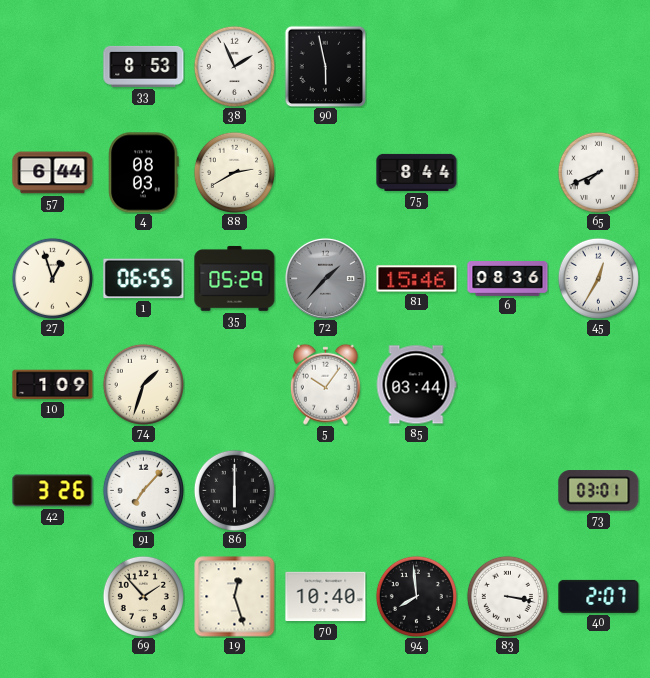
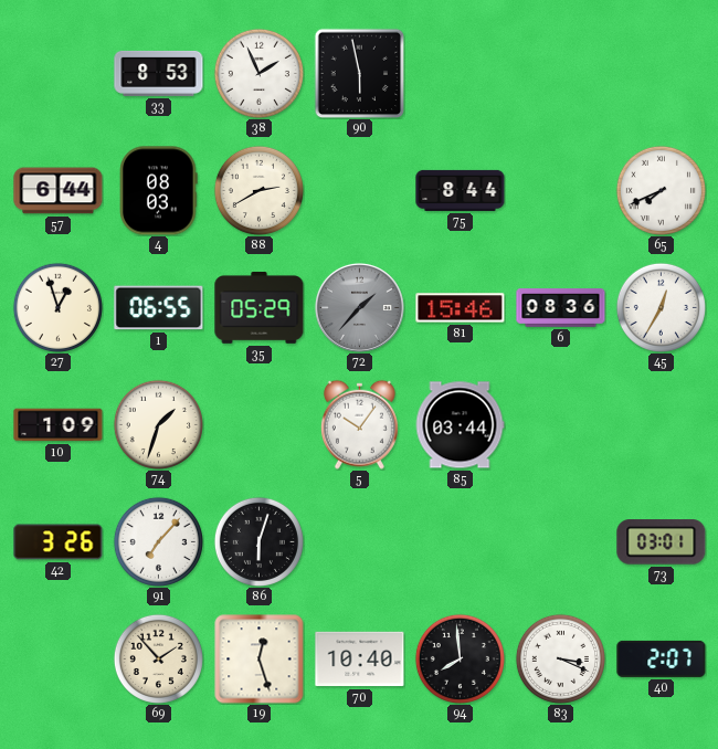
86: 6:00 -> 6:03
83: 3:17 -> 3:19
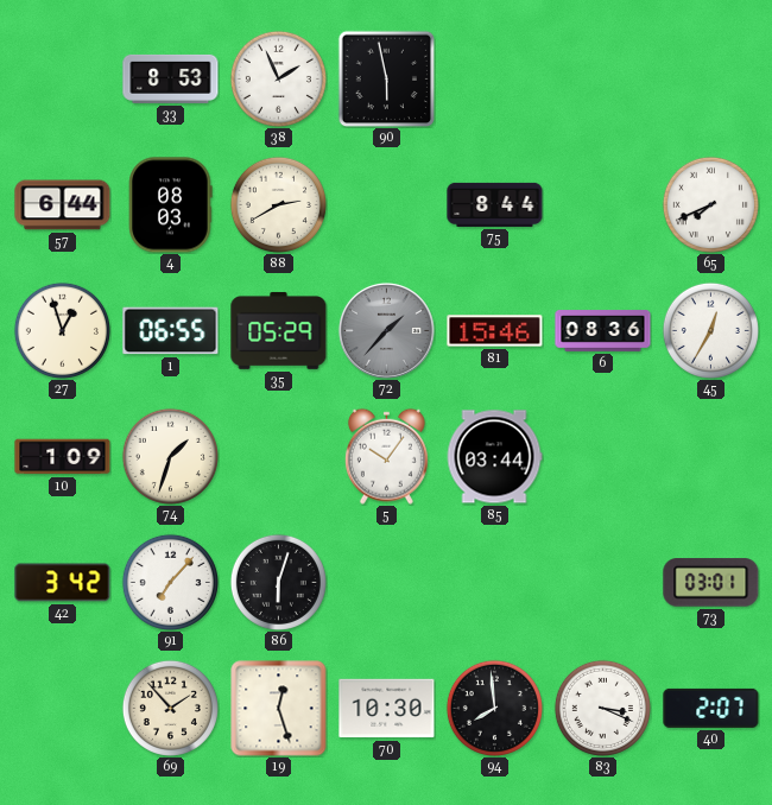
42: 3:26 -> 3:42
70: 10:40 -> 10:30
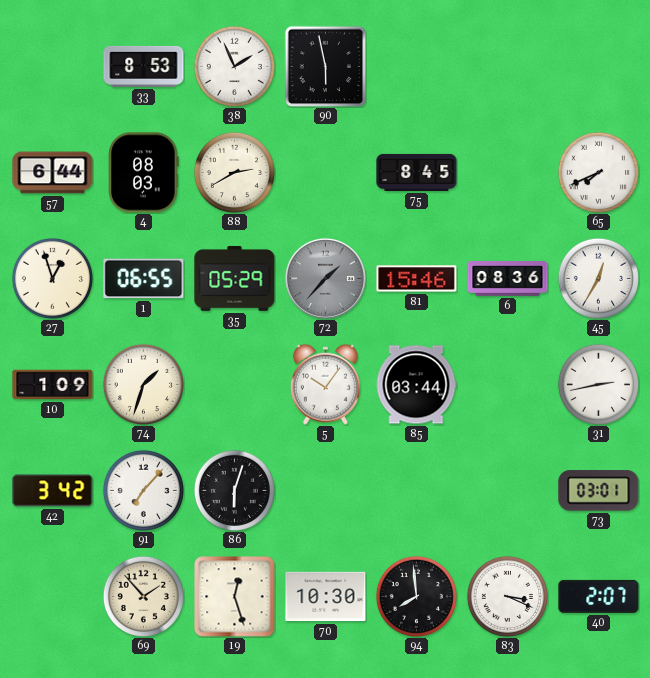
75: 8:44 -> 8:45
31: none -> 2:43
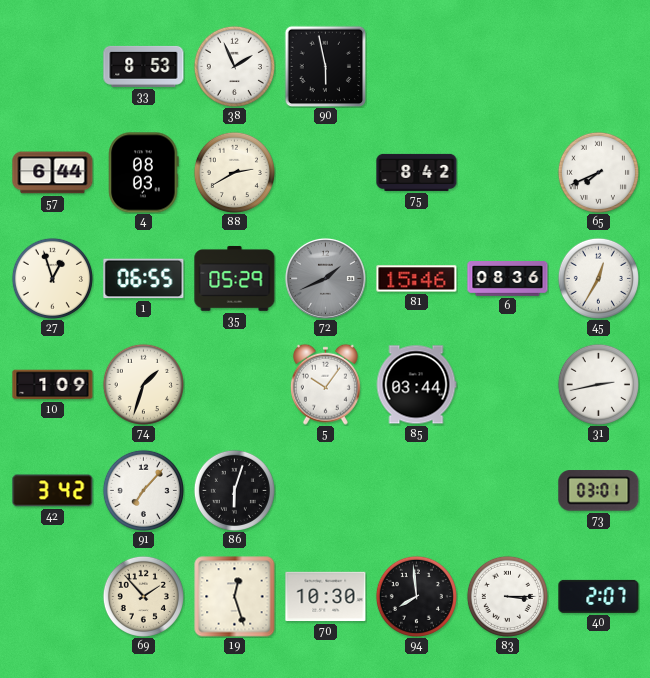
75: 8:45 -> 8:42
72: 1:37 -> 1:41
83: 3:19 -> 3:15
